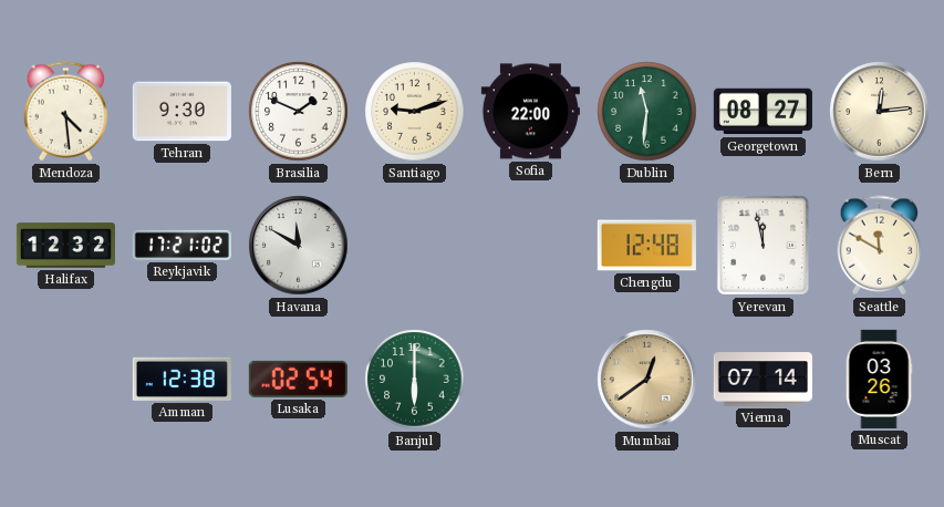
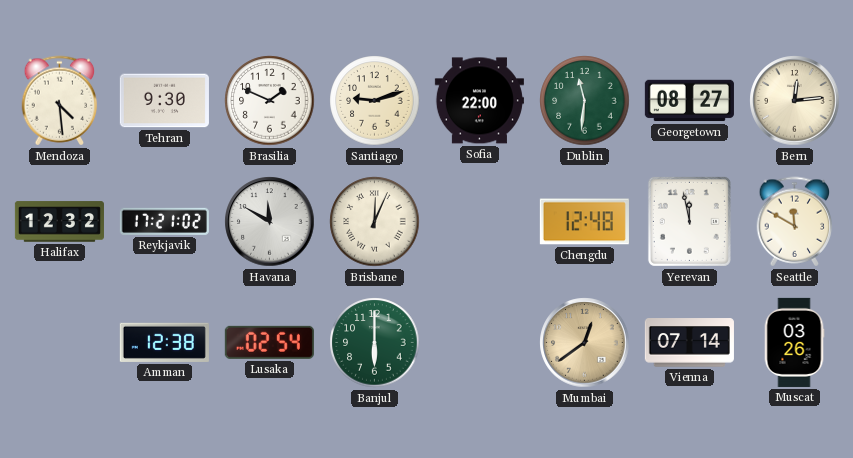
Brisbane: none -> 12:04
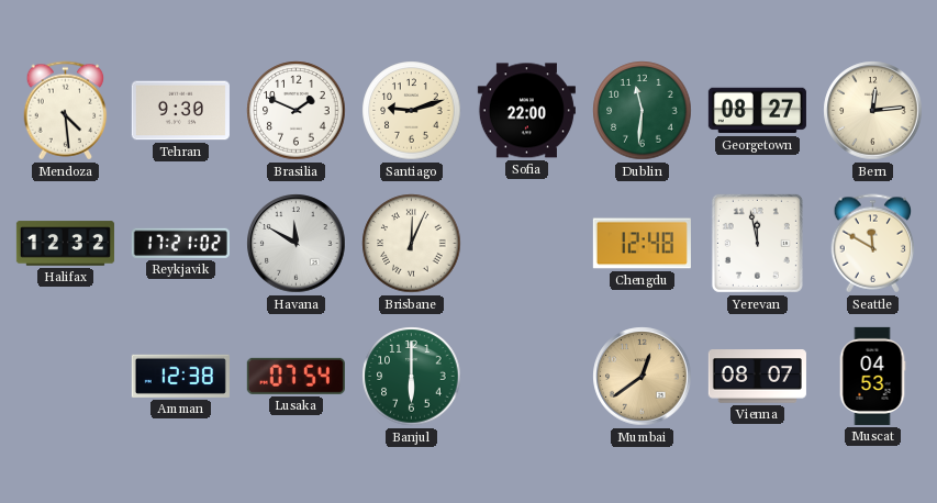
Lusaka: 02:54 -> 07:54
Vienna: 07:14 -> 08:07
Muscat: 03:26 -> 04:53
